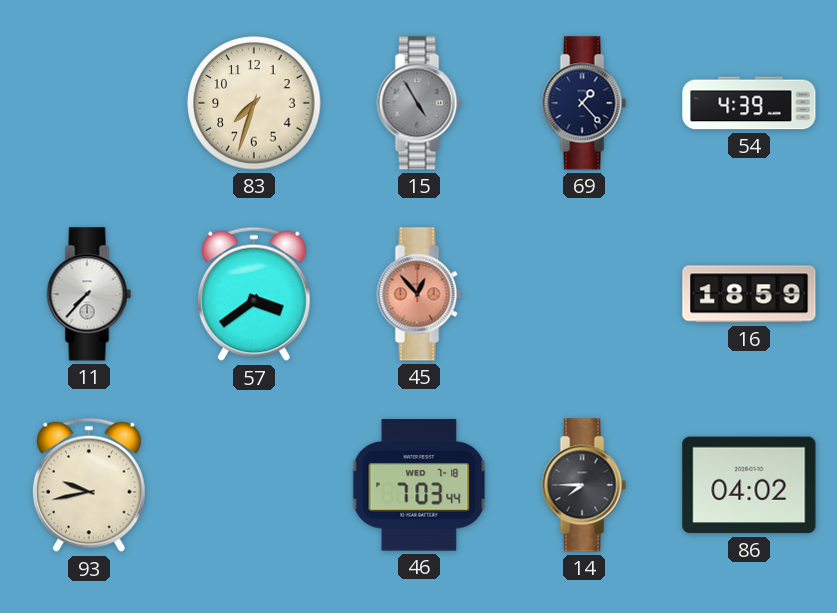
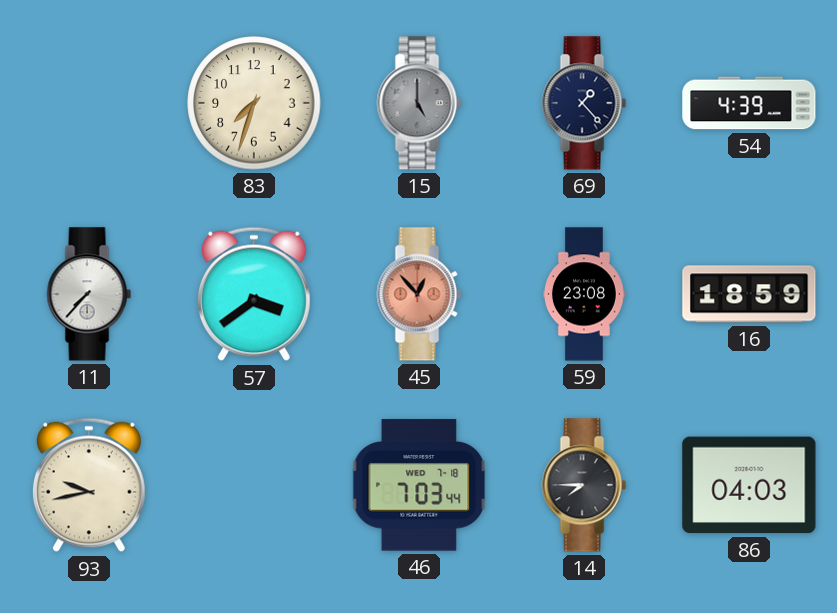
15: 4:55 -> 5:00
59: none -> 23:08
86: 04:02 -> 04:03
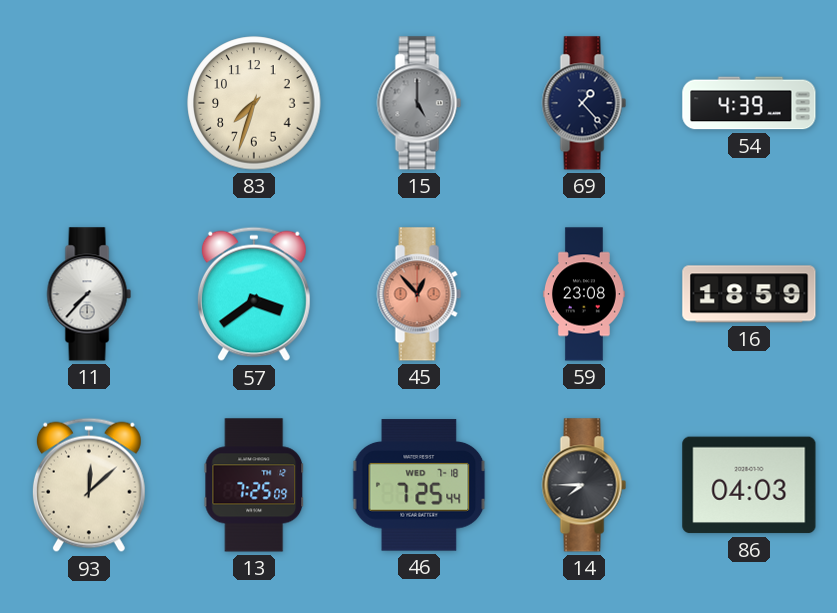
93: 9:43 -> 12:08
13: none -> 7:25
46: 7:03 -> 7:25
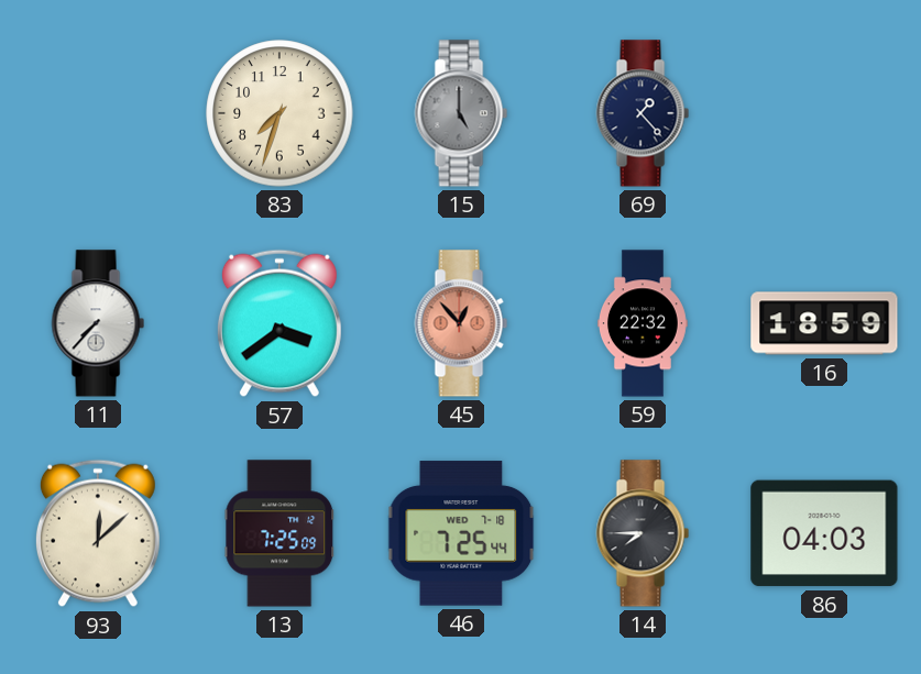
54: 4:39 -> none
59: 23:08 -> 22:32
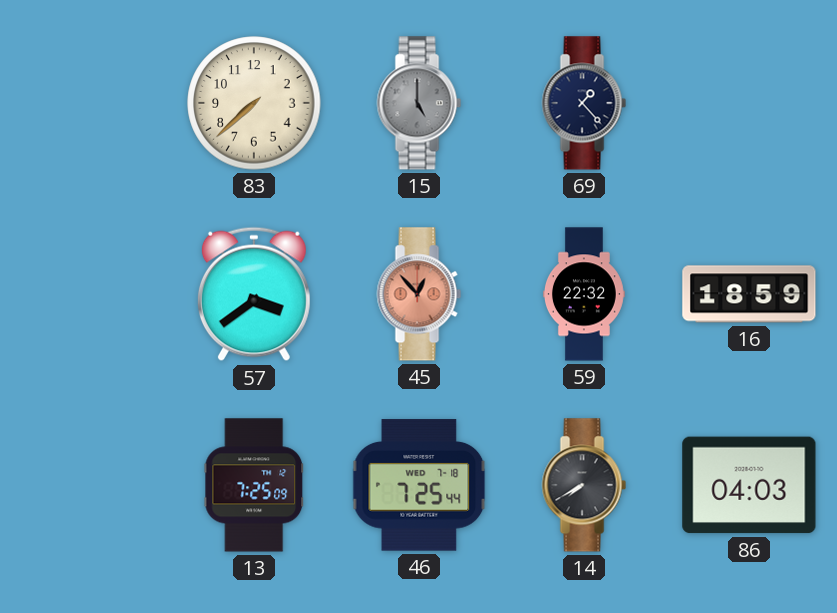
83: 7:33 -> 7:38
11: 7:37 -> none
93: 12:08 -> none
14: 7:45 -> 7:40
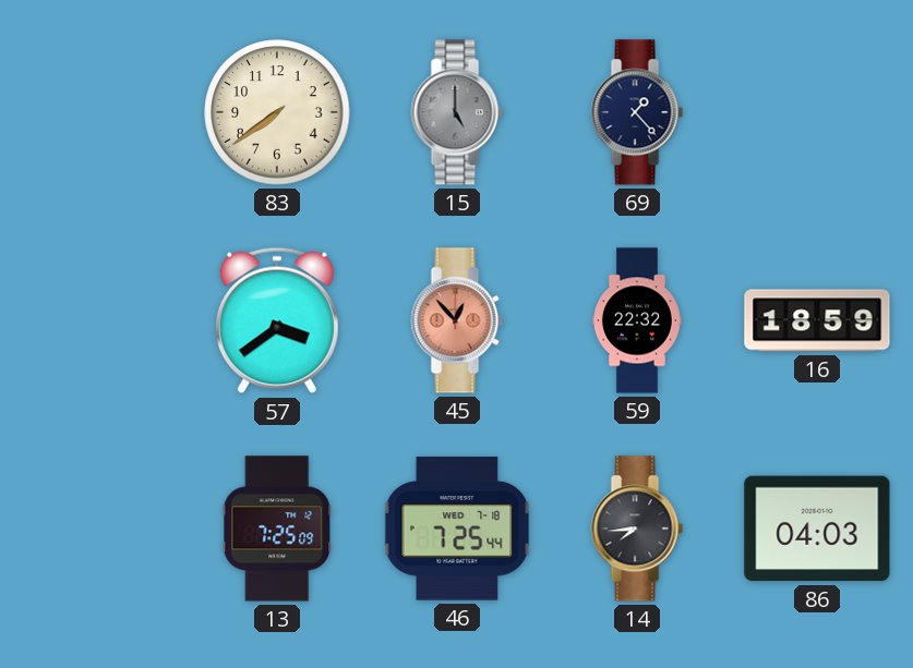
83: 7:38 -> 7:39
14: 7:40 -> 7:44
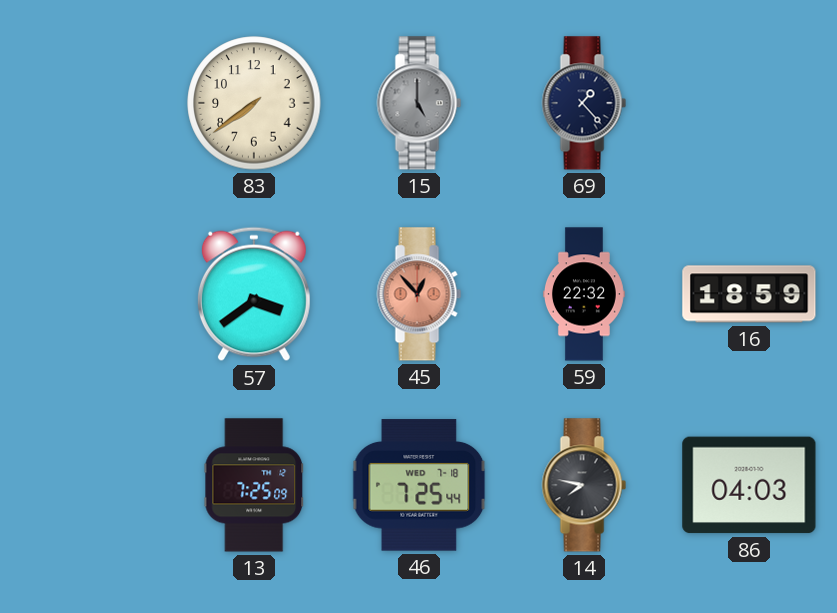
14: 7:44 -> 7:47
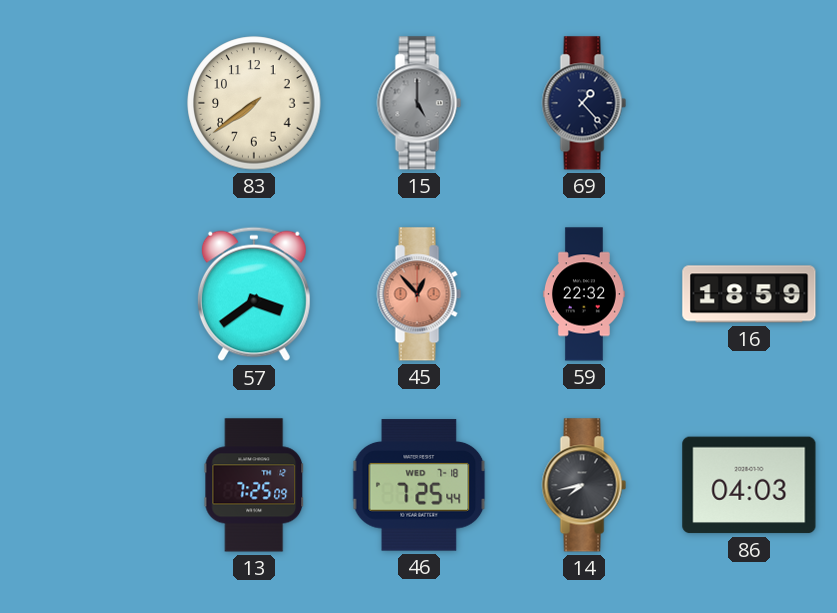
14: 7:47 -> 7:43
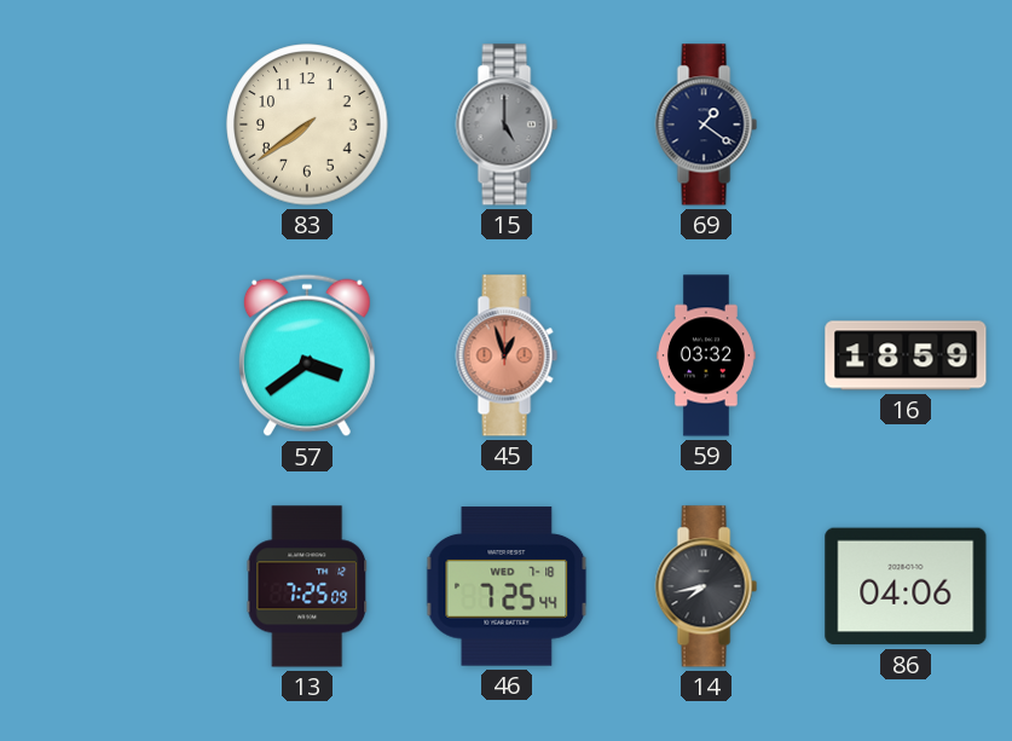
69: 1:23 -> 1:21
45: 12:53 -> 12:57
59: 22:32 -> 03:32
86: 04:03 -> 04:06
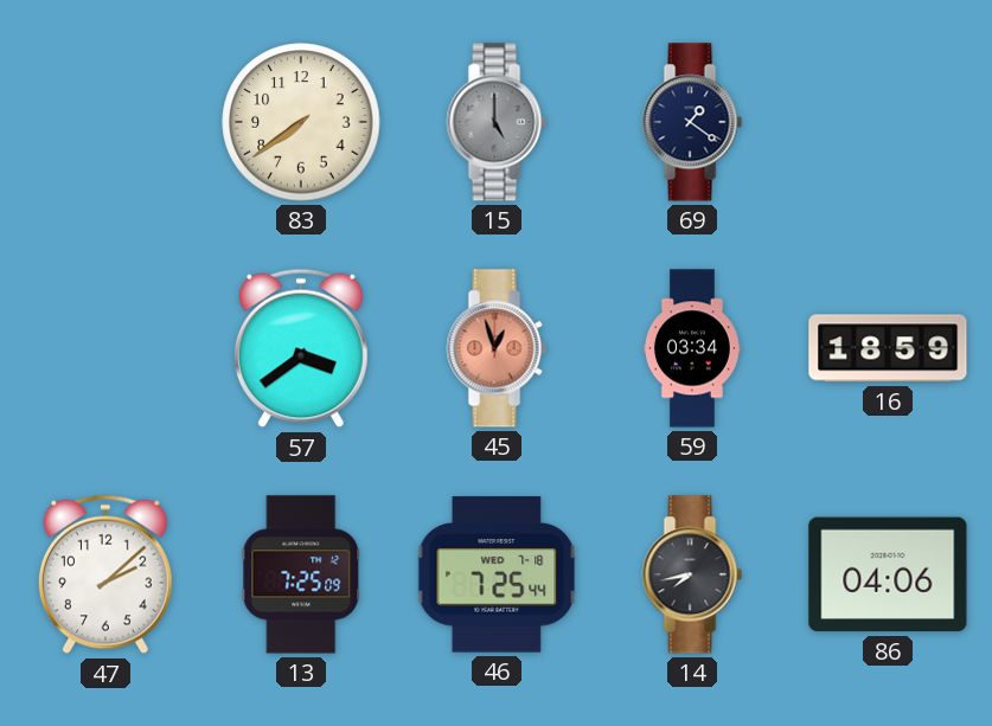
59: 03:32 -> 03:34
47: none -> 2:08
